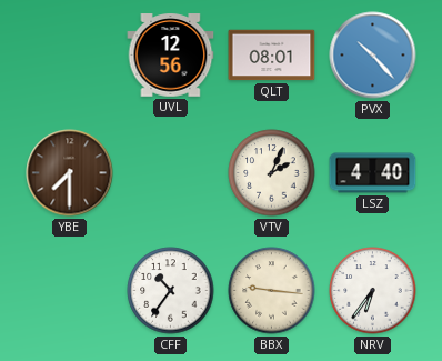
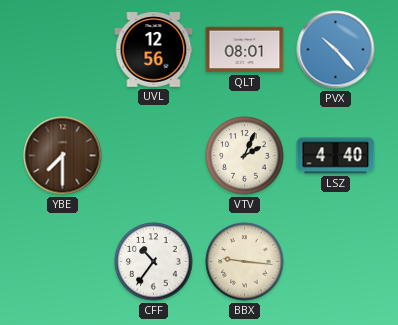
NRV: 6:36 -> none
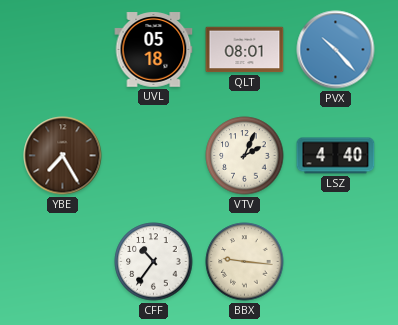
UVL: 12:56 -> 05:18
YBE: 7:30 -> 7:25
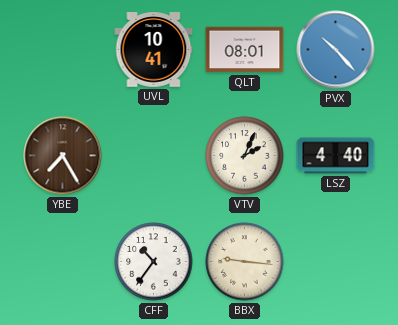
UVL: 05:18 -> 10:41
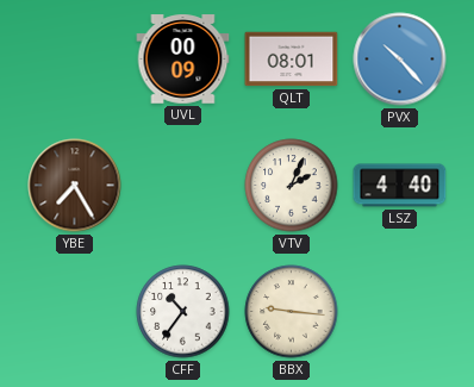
UVL: 10:41 -> 00:09
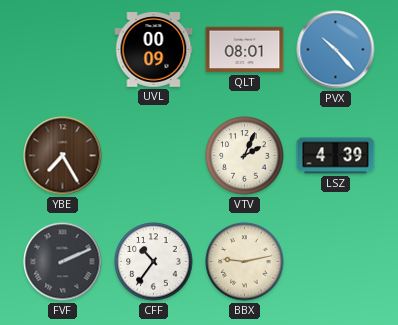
LSZ: 4:40 -> 4:39
FVF: none -> 2:11
BBX: 9:16 -> 9:13
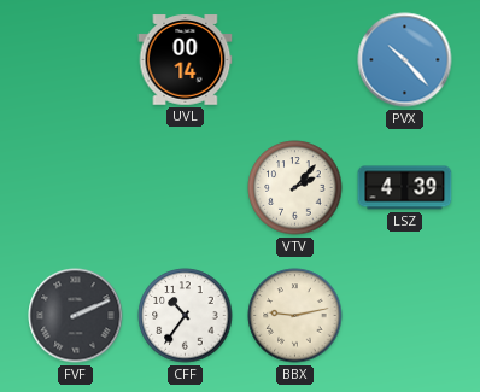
UVL: 00:09 -> 00:14
QLT: 08:01 -> none
YBE: 7:25 -> none
VTV: 2:04 -> 2:07
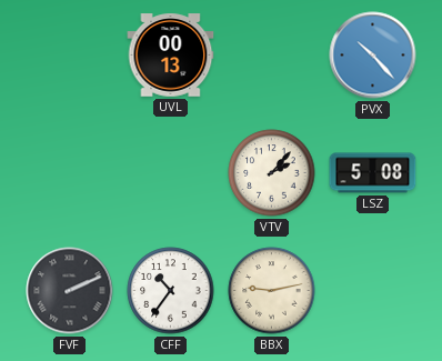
UVL: 00:14 -> 00:13
LSZ: 4:39 -> 5:08
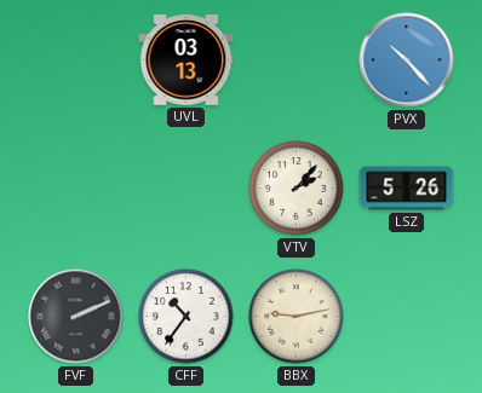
UVL: 00:13 -> 03:13
LSZ: 5:08 -> 5:26
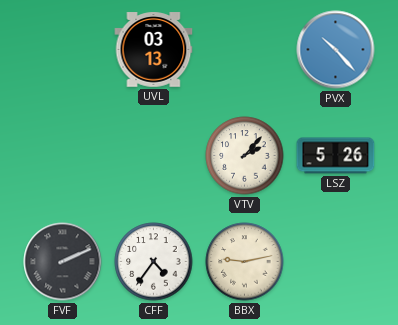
CFF: 10:36 -> 4:36
